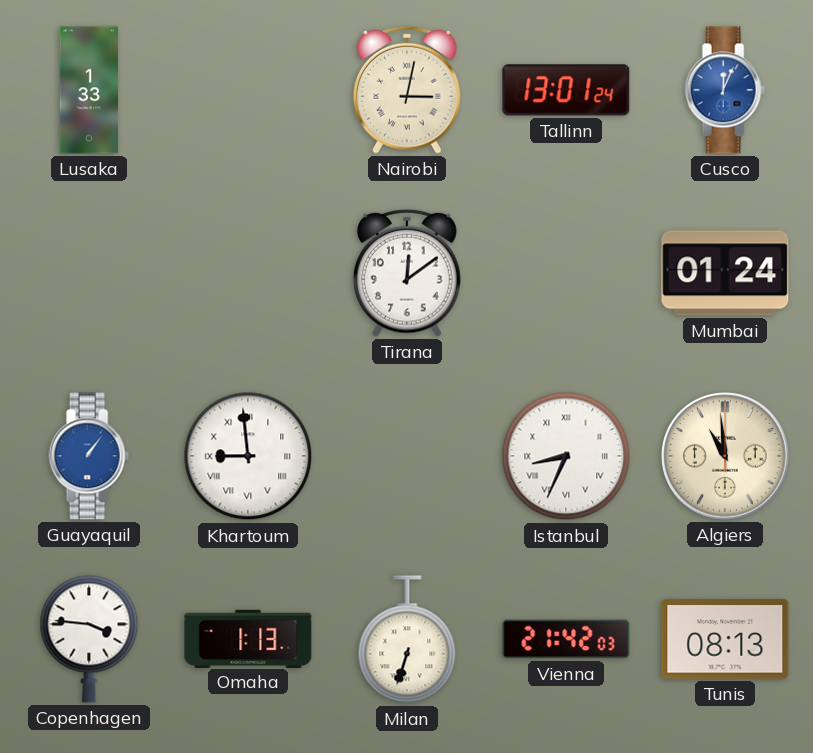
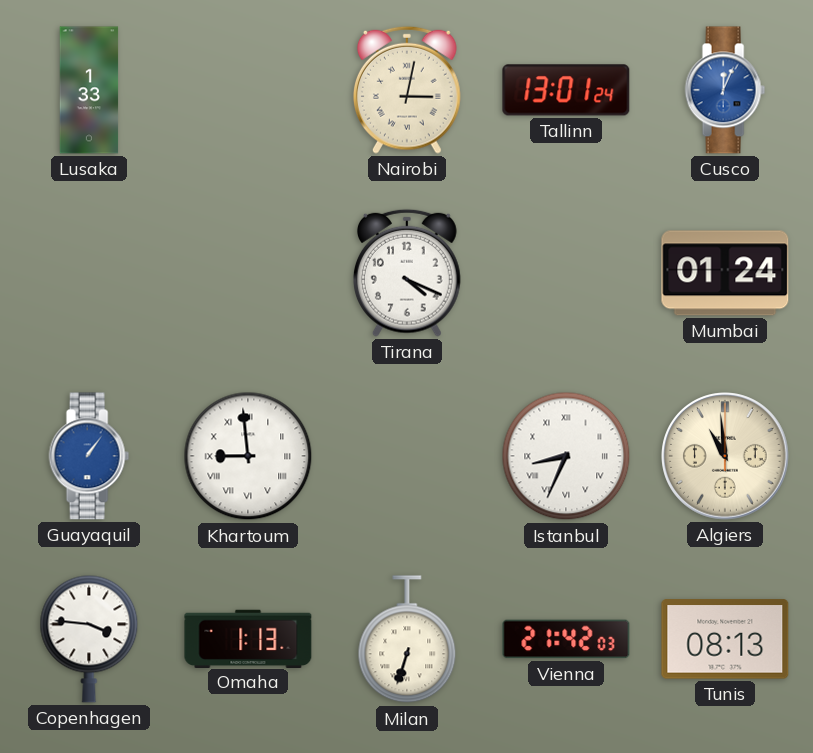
Tirana: 12:09 -> 4:19
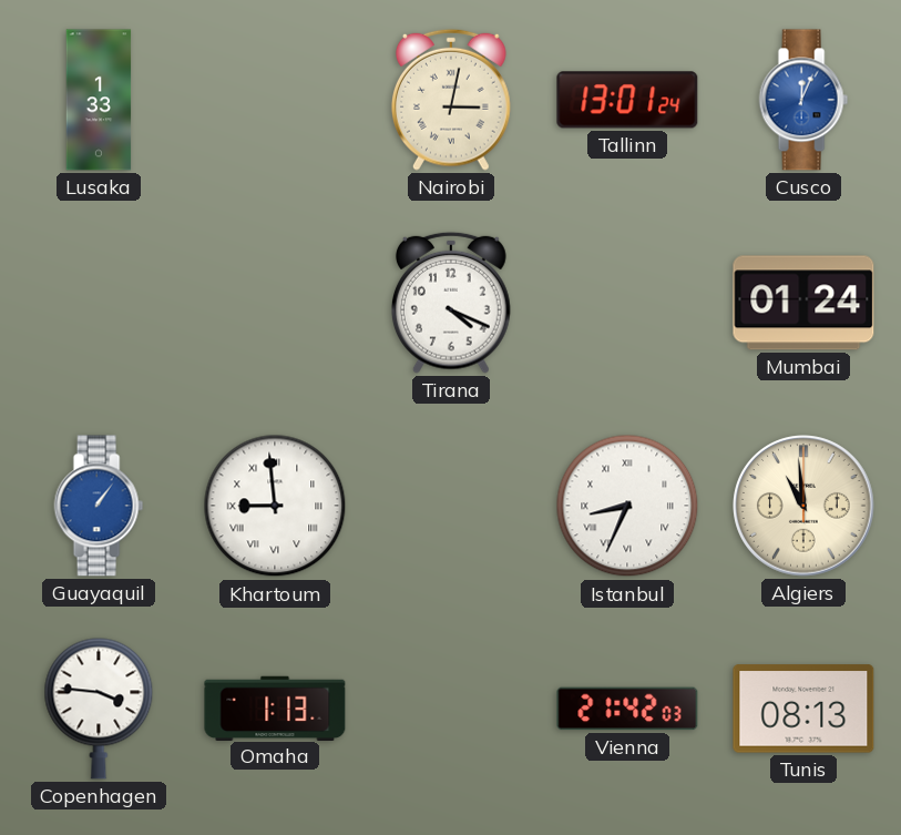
Milan: 6:33 -> none
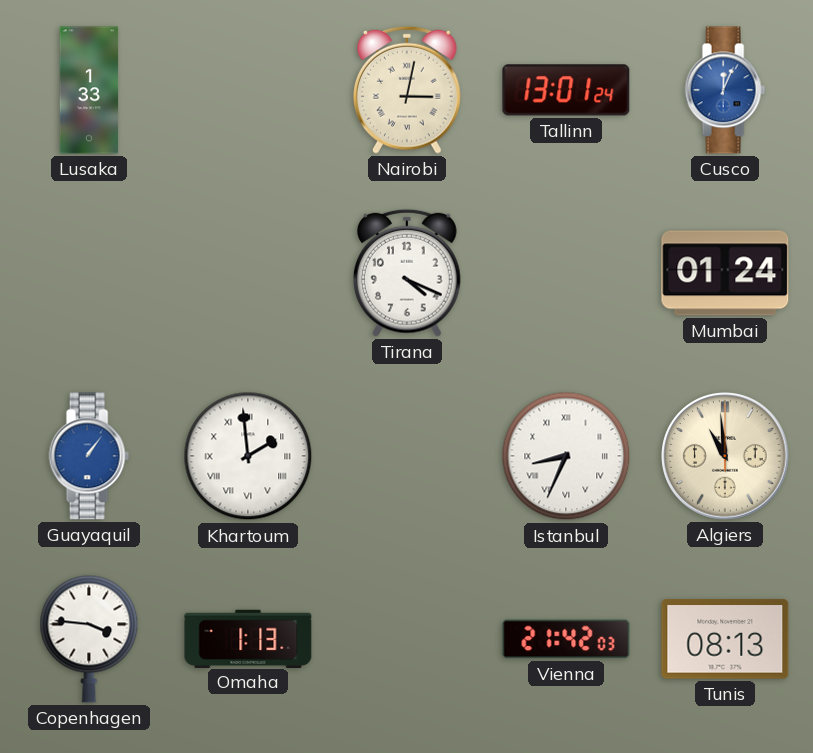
Khartoum: 8:59 -> 1:59
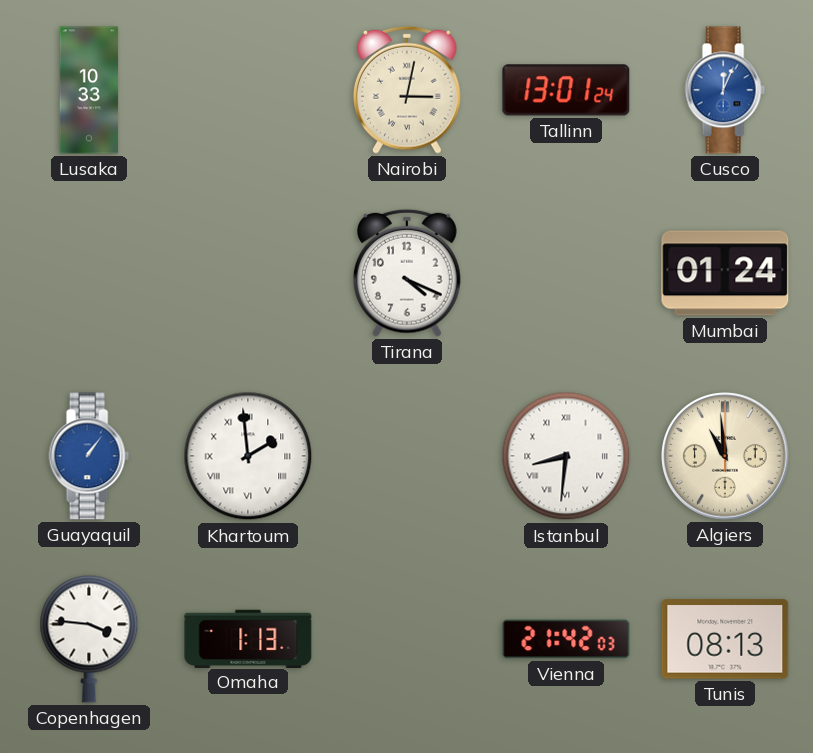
Lusaka: 1:33 -> 10:33
Istanbul: 8:34 -> 8:31
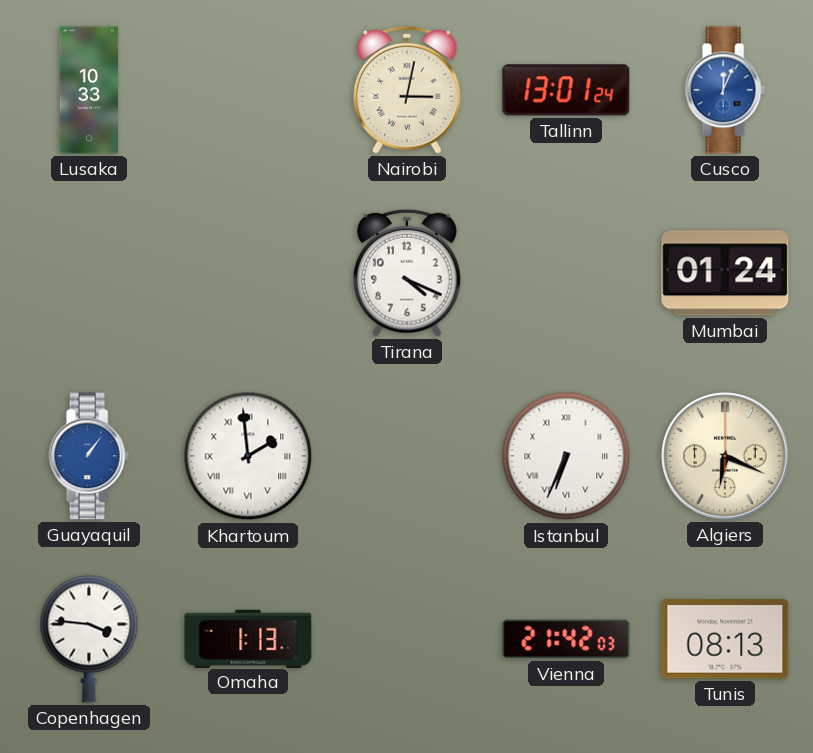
Istanbul: 8:31 -> 6:34
Algiers: 10:59 -> 6:19
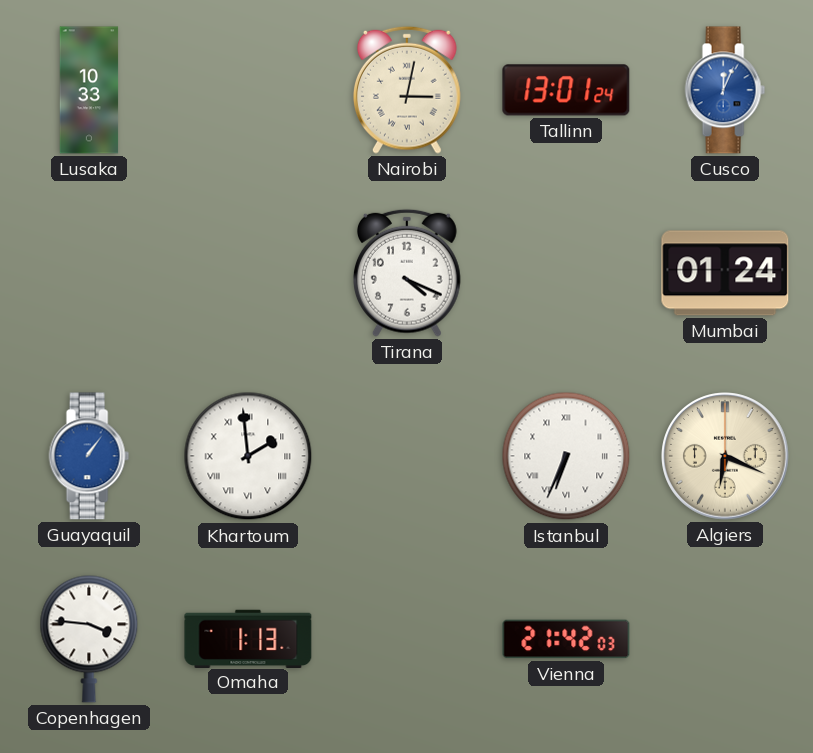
Tunis: 08:13 -> none
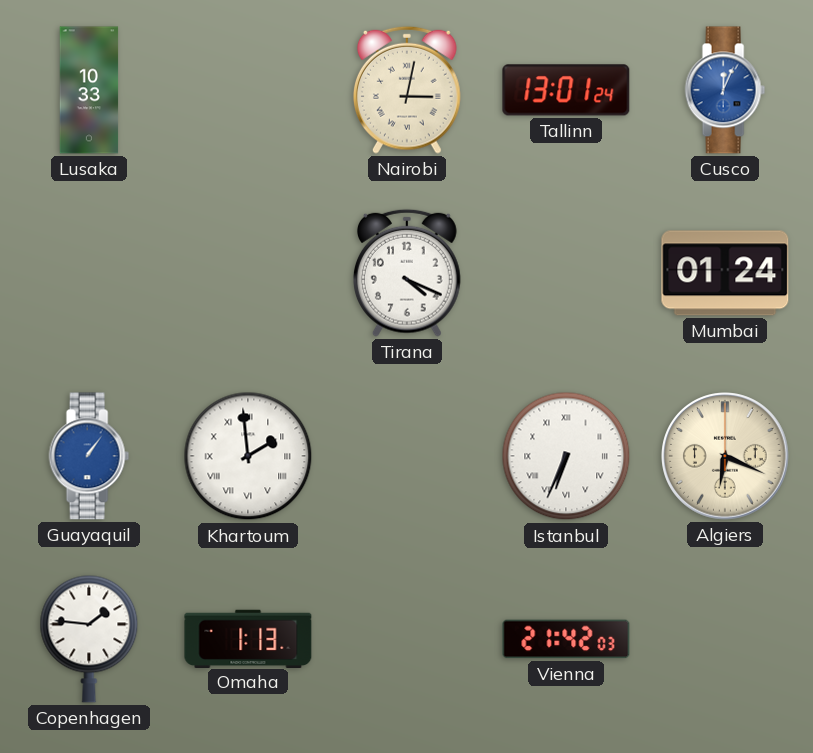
Copenhagen: 3:46 -> 1:46
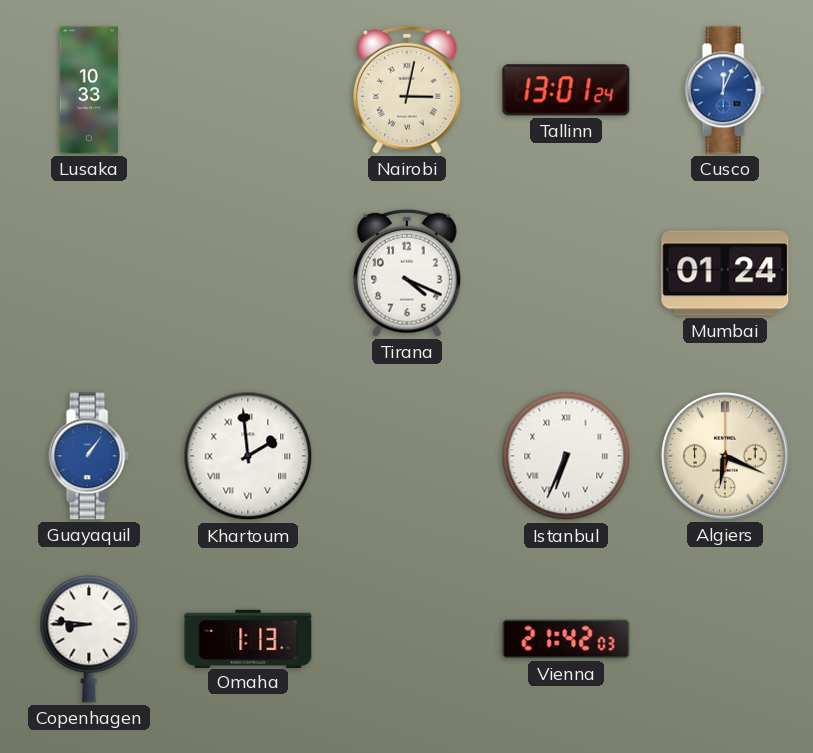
Copenhagen: 1:46 -> 8:46
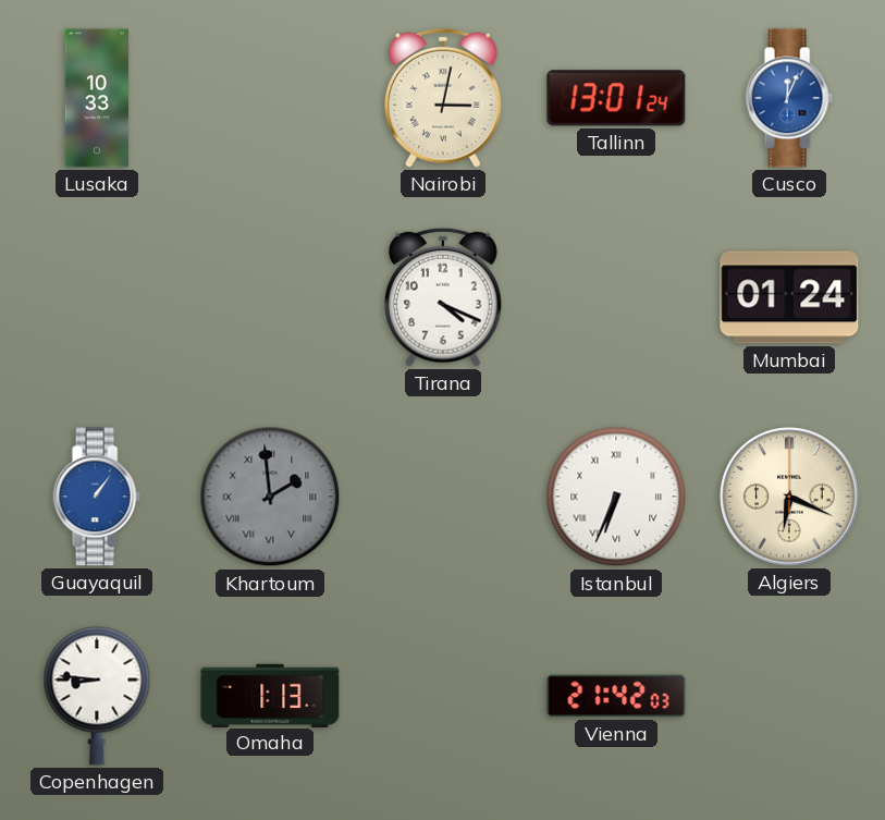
Khartoum dial: white -> grey
